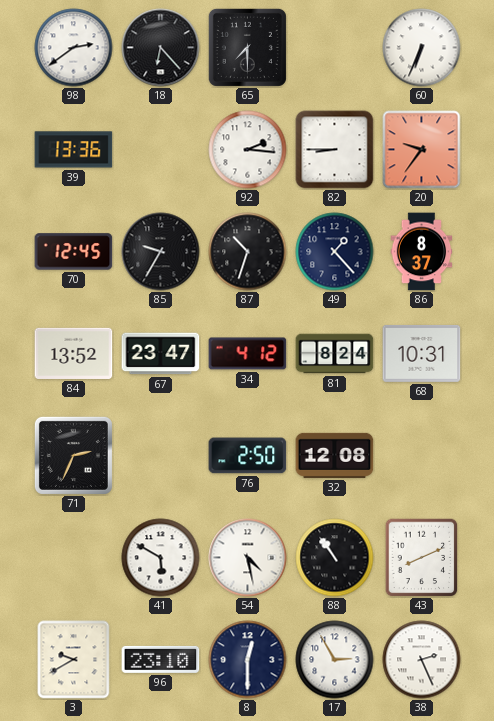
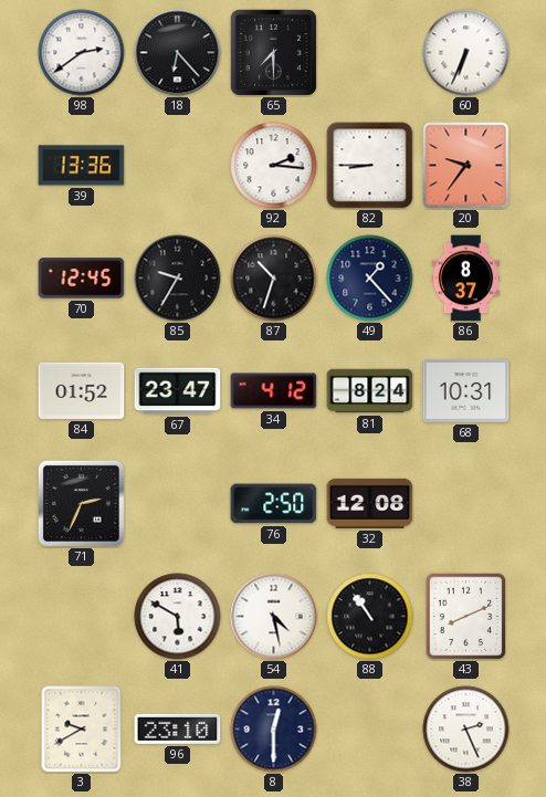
84: 13:52 -> 01:52
17: 2:55 -> none
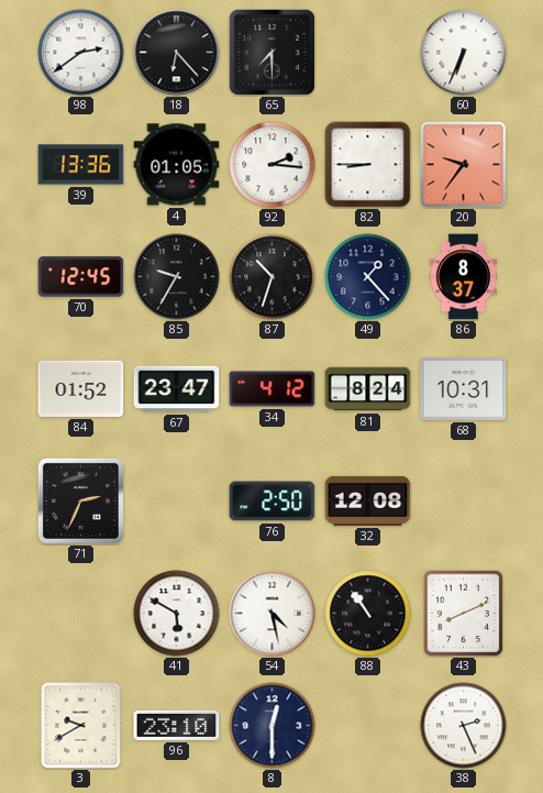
4: none -> 01:05
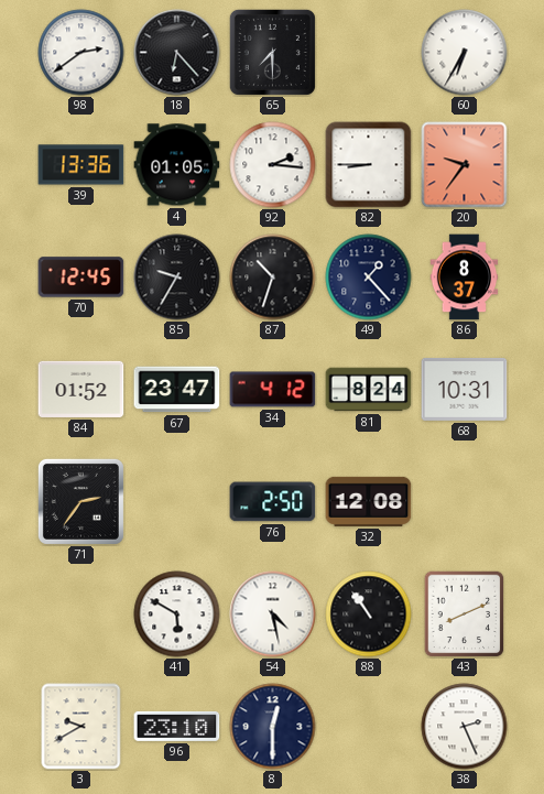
60: 6:34 -> 6:35
71: 2:34 -> 2:36
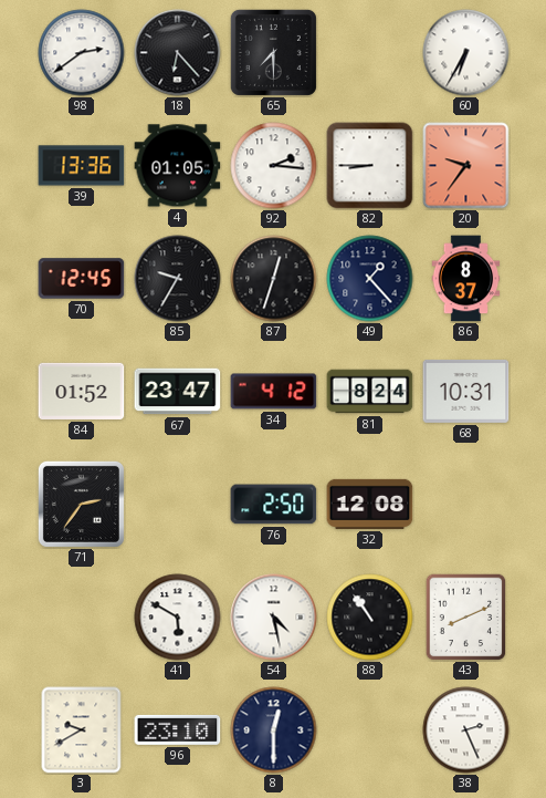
87: 10:33 -> 12:33
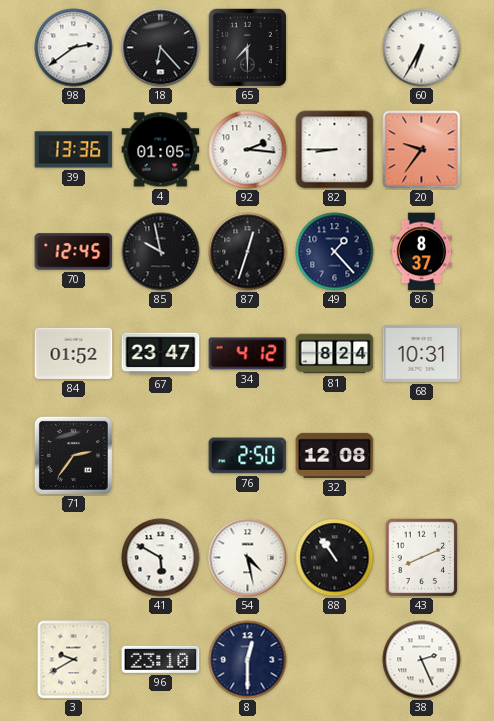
85: 9:35 -> 9:58
